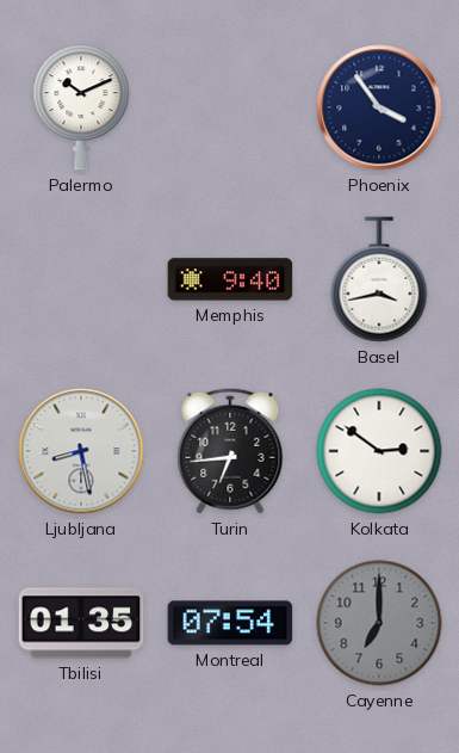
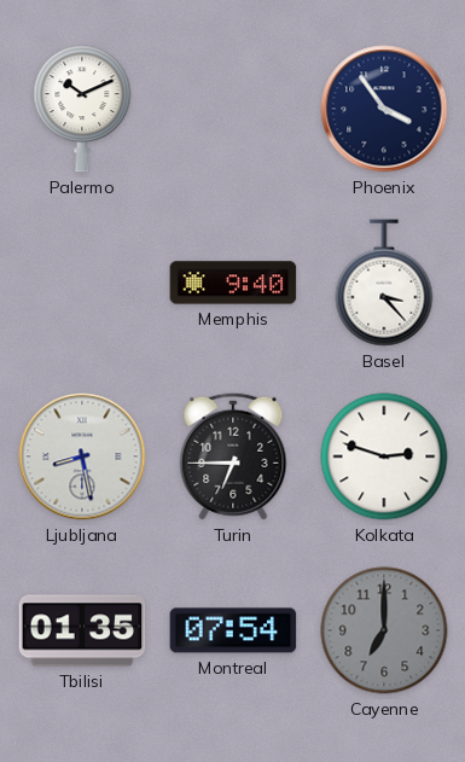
Basel: 3:43 -> 3:23
Turin: 6:44 -> 6:45
Kolkata: 2:51 -> 2:48
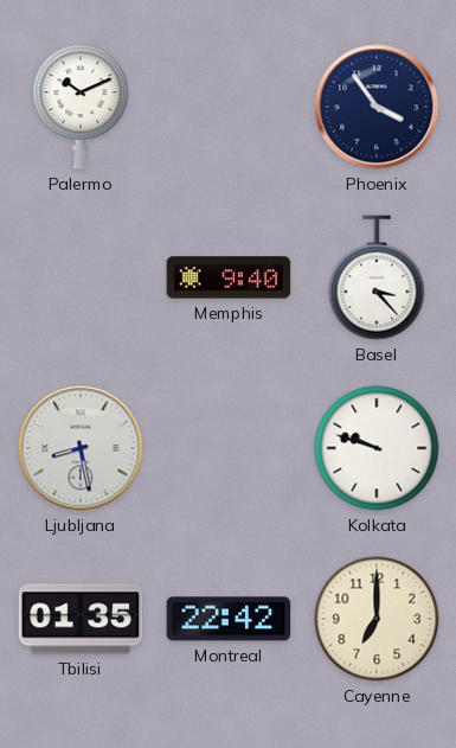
Turin: 6:45 -> none
Kolkata: 2:48 -> 9:48
Montreal: 07:54 -> 22:42
Cayenne dial: grey -> cream
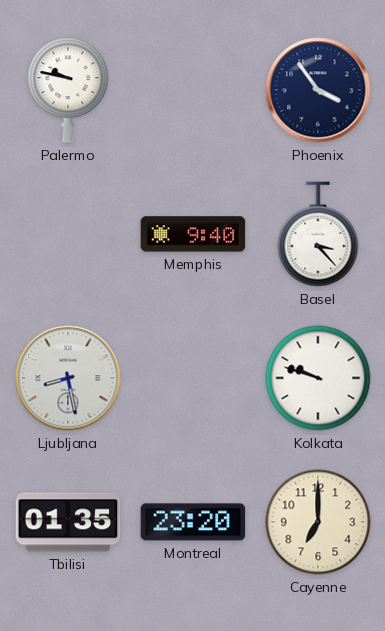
Palermo: 10:11 -> 9:47
Montreal: 22:42 -> 23:20
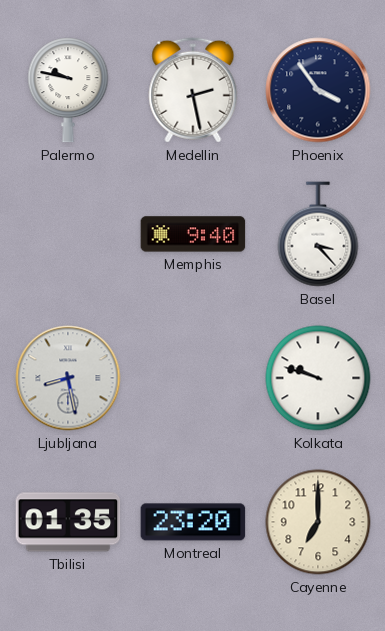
Medellin: none -> 2:28
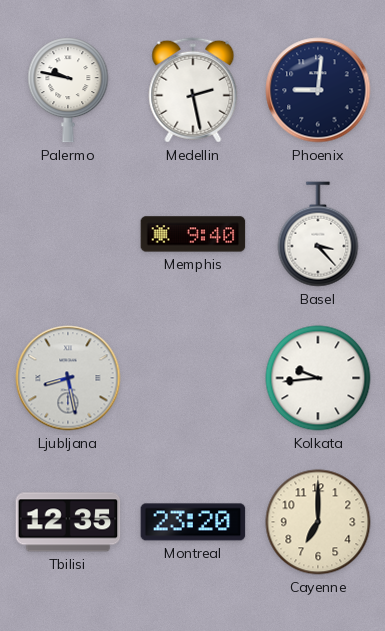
Phoenix: 3:54 -> 9:01
Kolkata: 9:48 -> 9:44
Tbilisi: 01:35 -> 12:35
